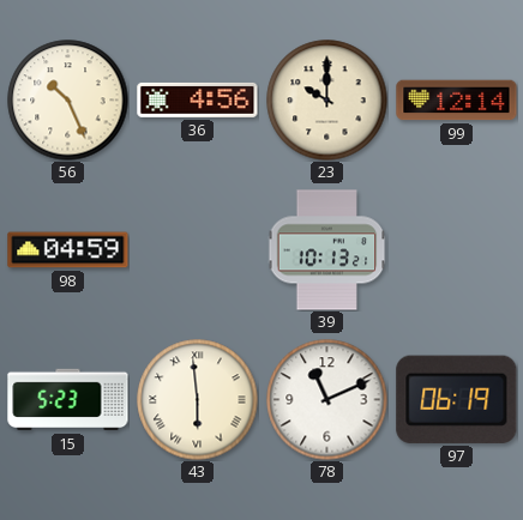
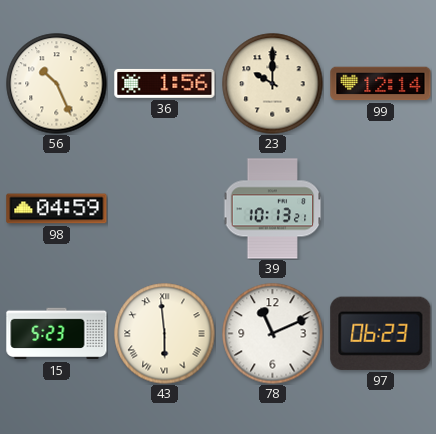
36: 4:56 -> 1:56
97: 06:19 -> 06:23
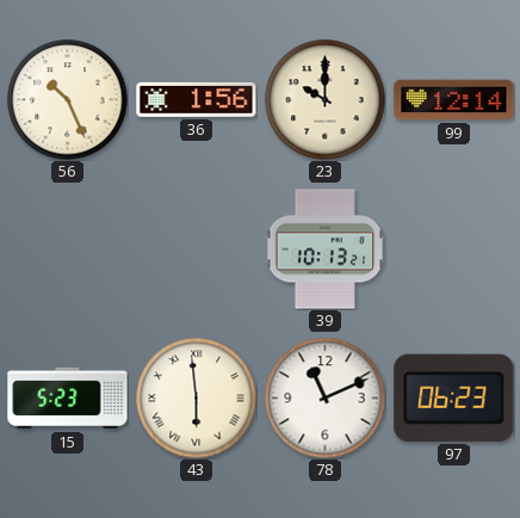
98: 04:59 -> none
